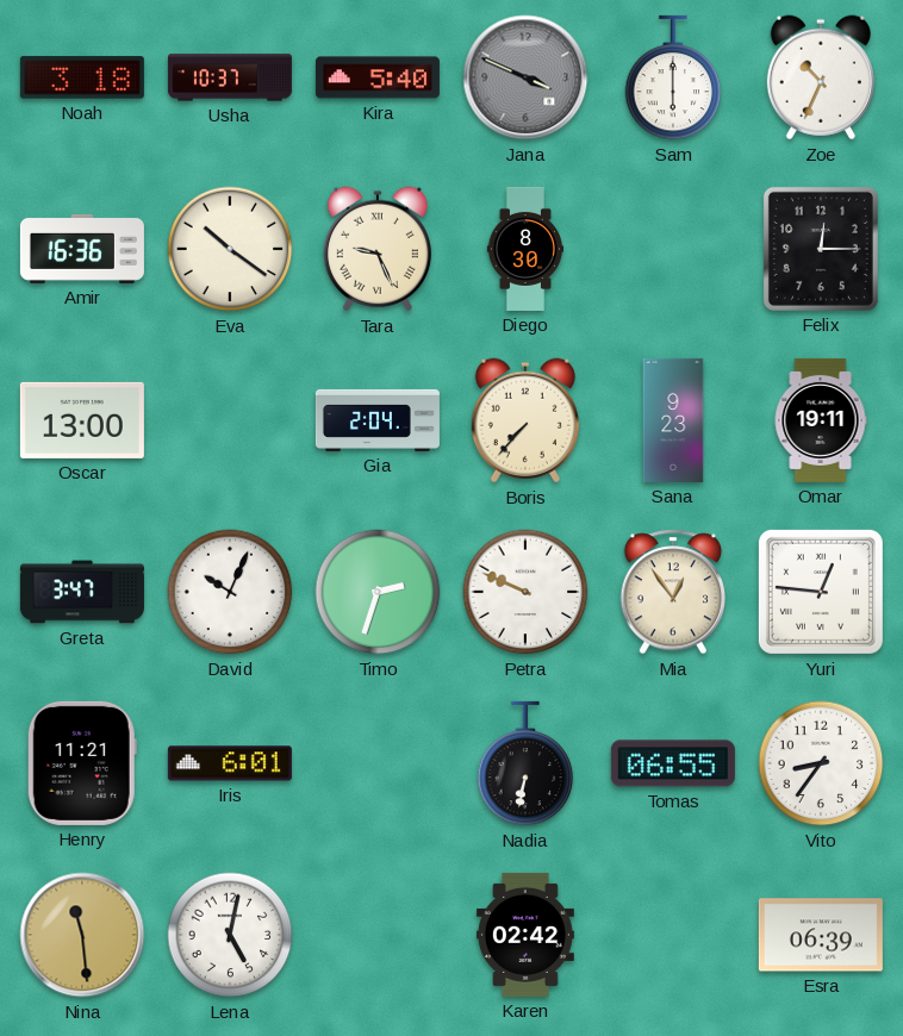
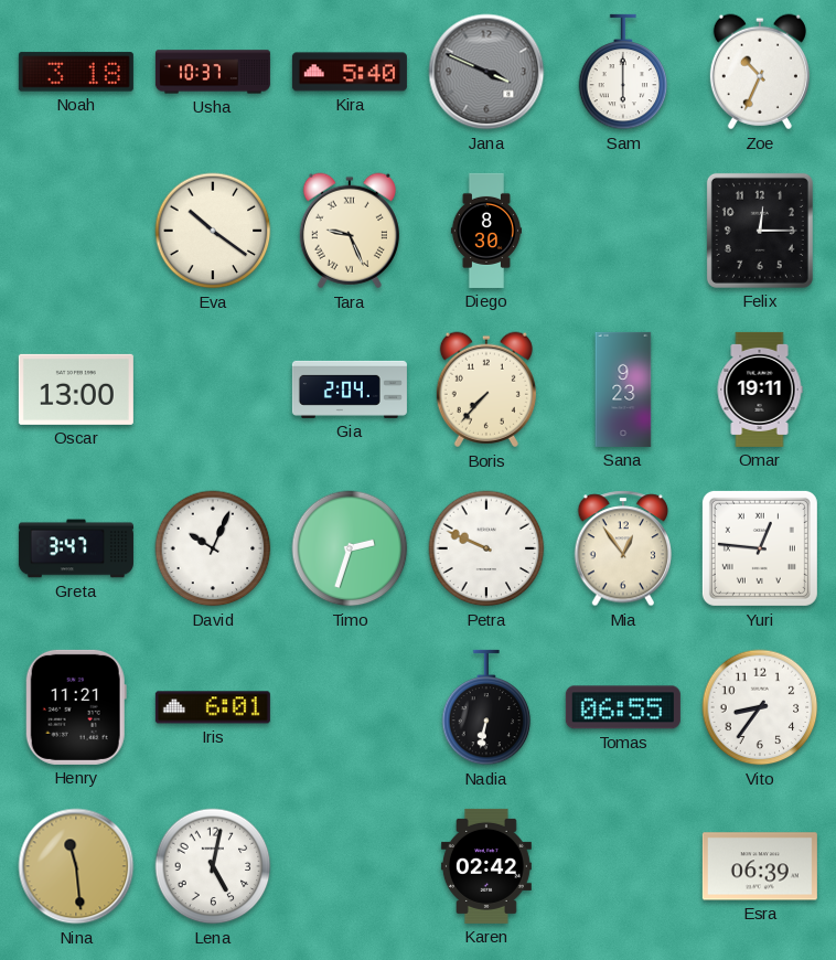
Amir: 16:36 -> none
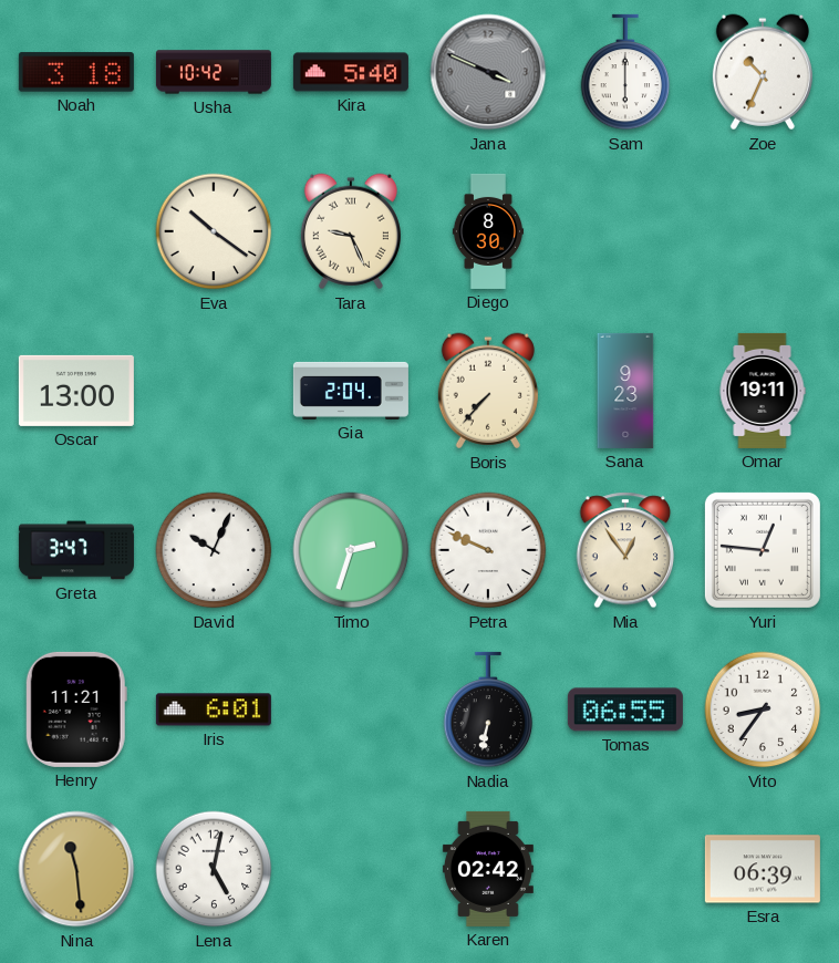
Usha: 10:37 -> 10:42
Felix: 12:15 -> none
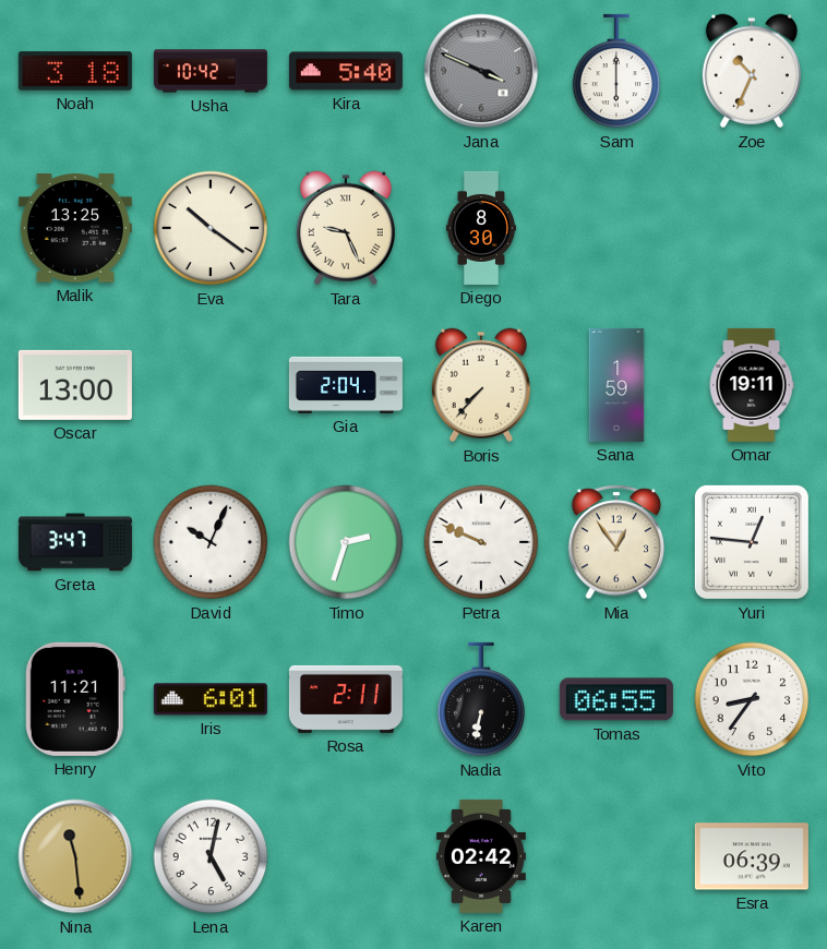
Malik: none -> 13:25
Sana: 9:23 -> 1:59
Rosa: none -> 2:11
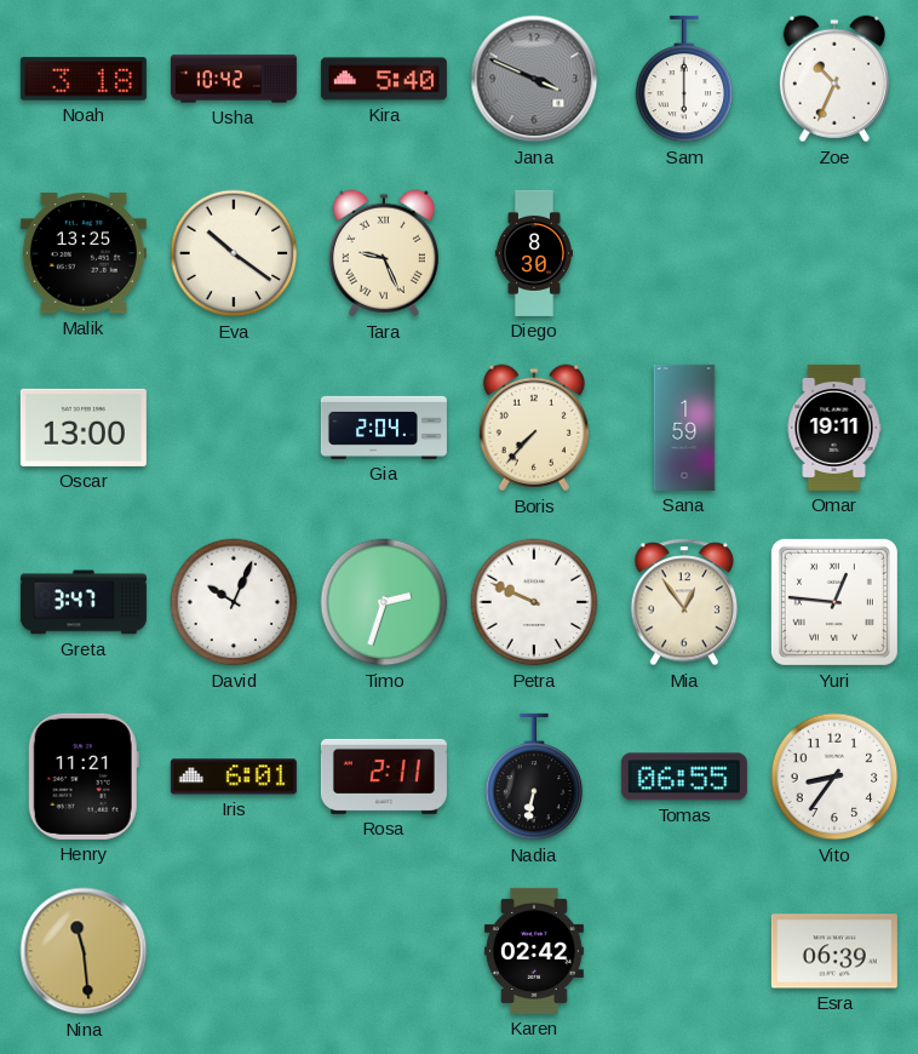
Lena: 5:02 -> none
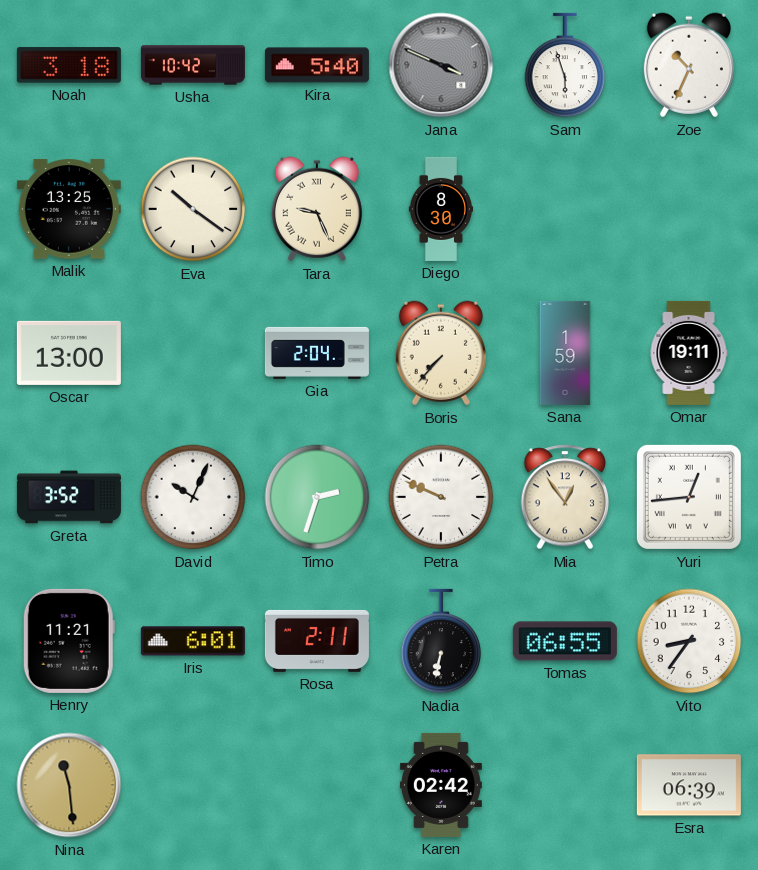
Sam: 6:00 -> 5:57
Greta: 3:47 -> 3:52
Yuri: 12:46 -> 12:44
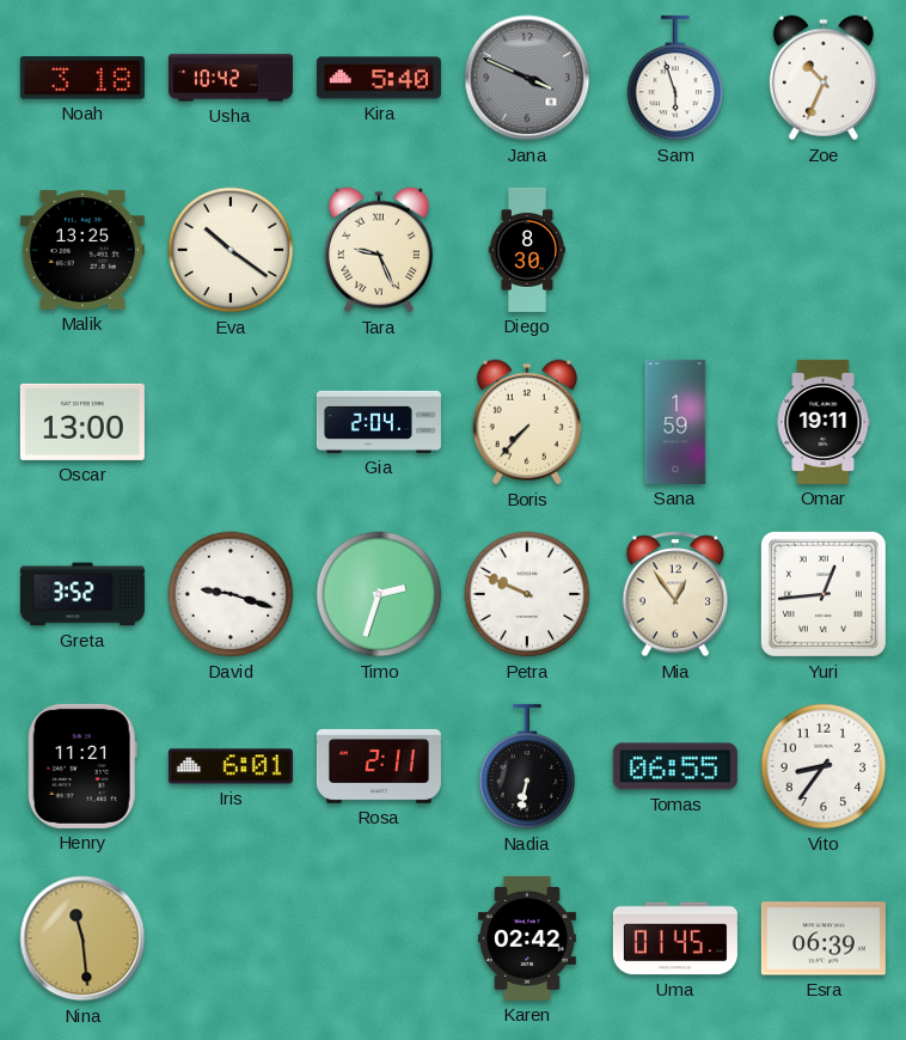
David: 10:04 -> 9:18
Uma: none -> 01:45
